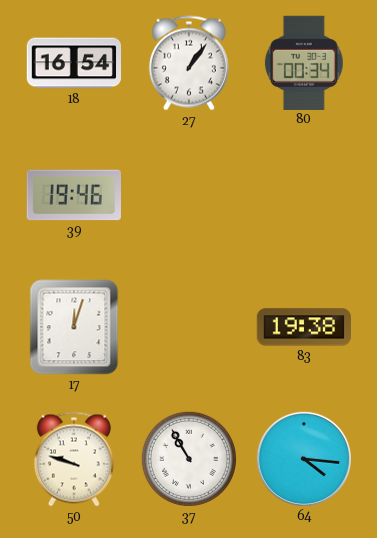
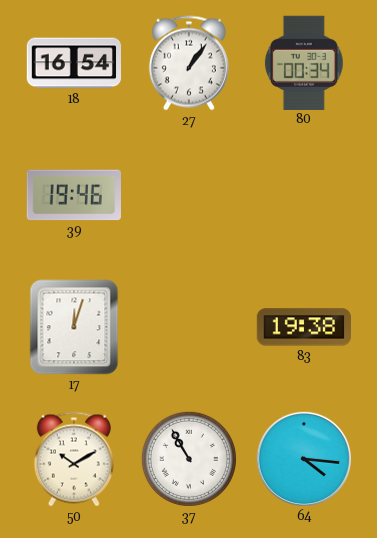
50: 9:48 -> 10:10
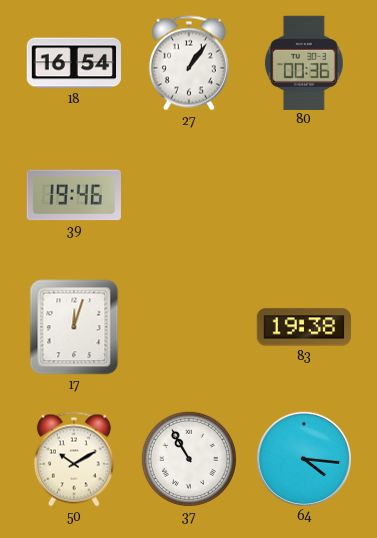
80: 00:34 -> 00:36
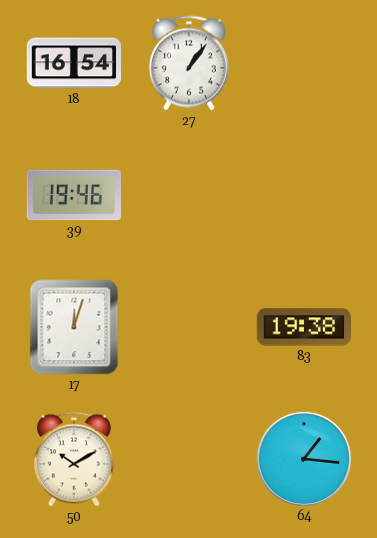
80: 00:36 -> none
37: 10:55 -> none
64: 4:16 -> 1:16
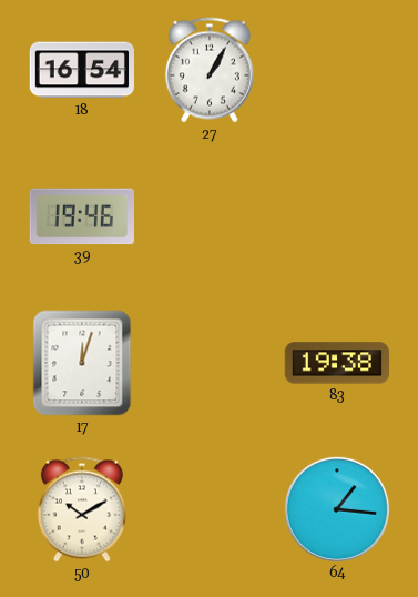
27: 1:06 -> 1:05
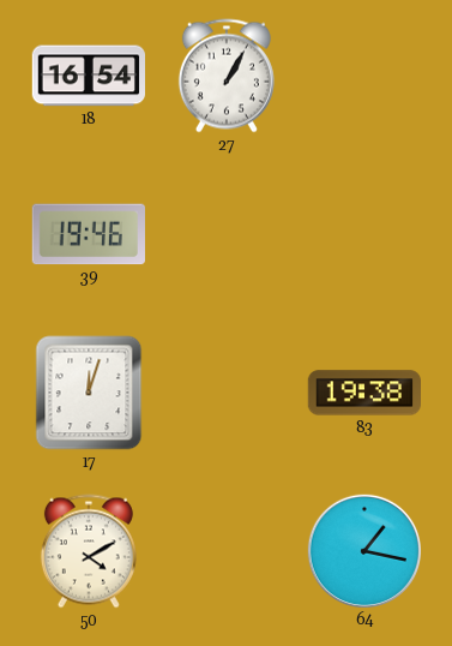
50: 10:10 -> 4:10
64: 1:16 -> 1:17
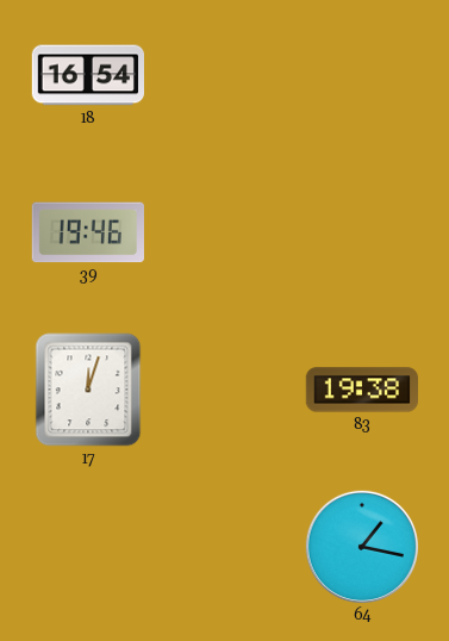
27: 1:05 -> none
50: 4:10 -> none
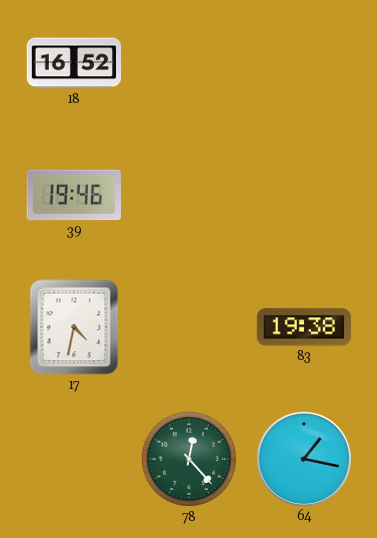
18: 16:54 -> 16:52
17: 12:03 -> 4:32
78: none -> 12:23
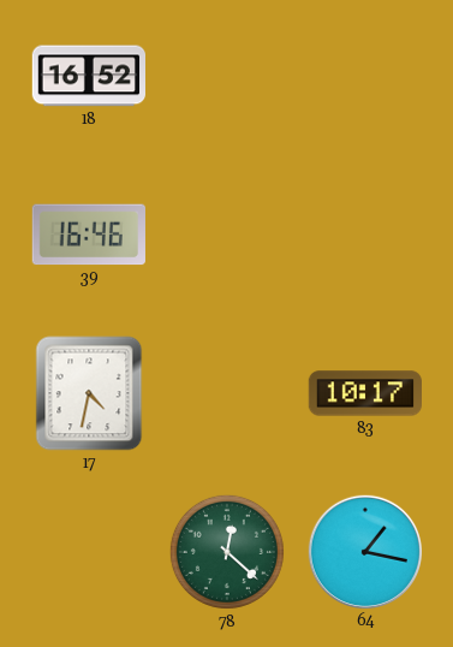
39: 19:46 -> 16:46
83: 19:38 -> 10:17
78: 12:23 -> 12:22
